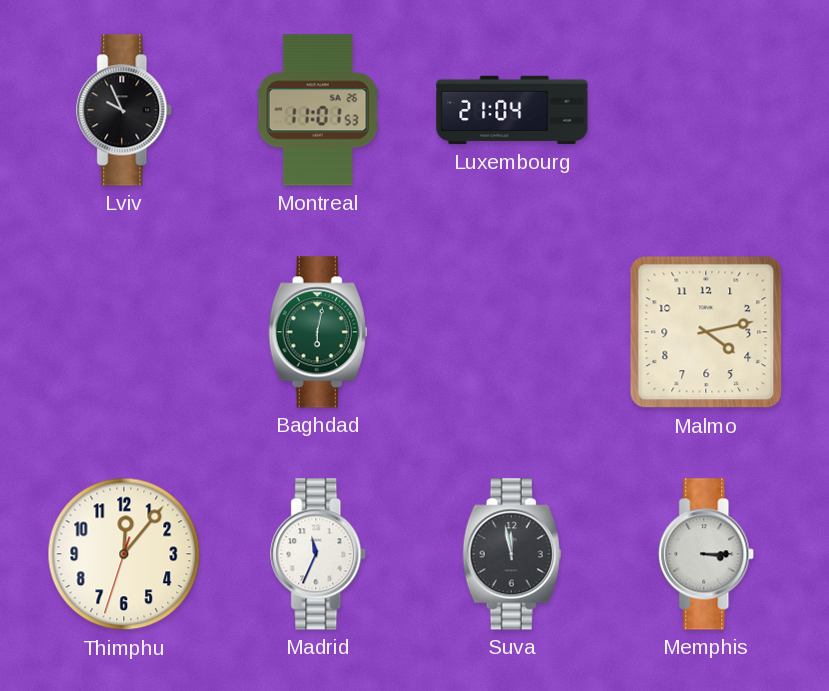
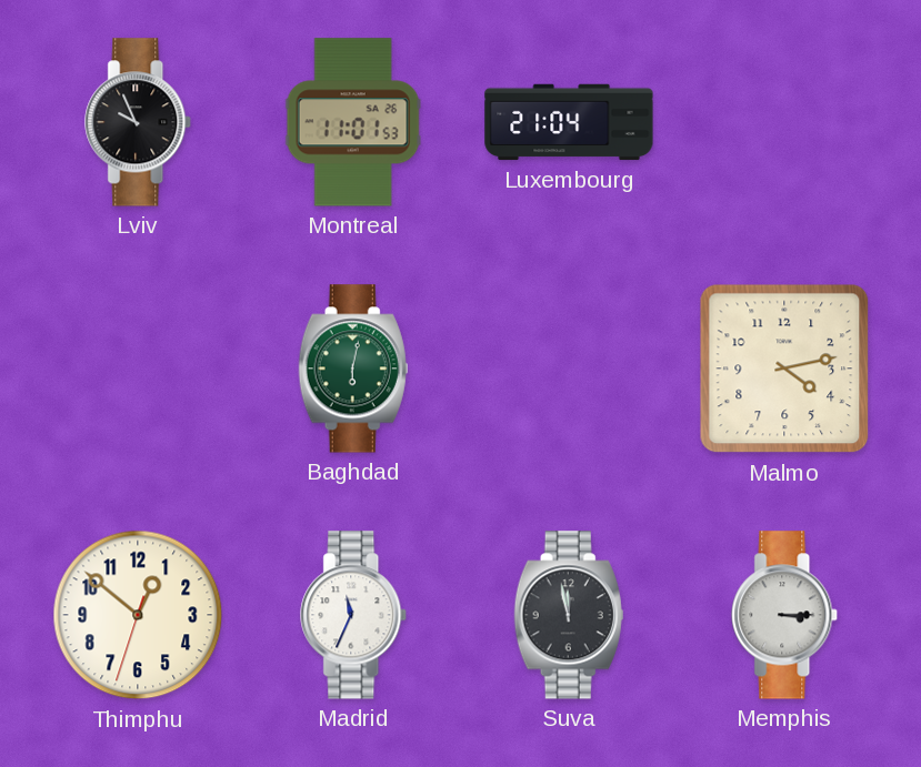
Thimphu: 12:06 -> 12:51
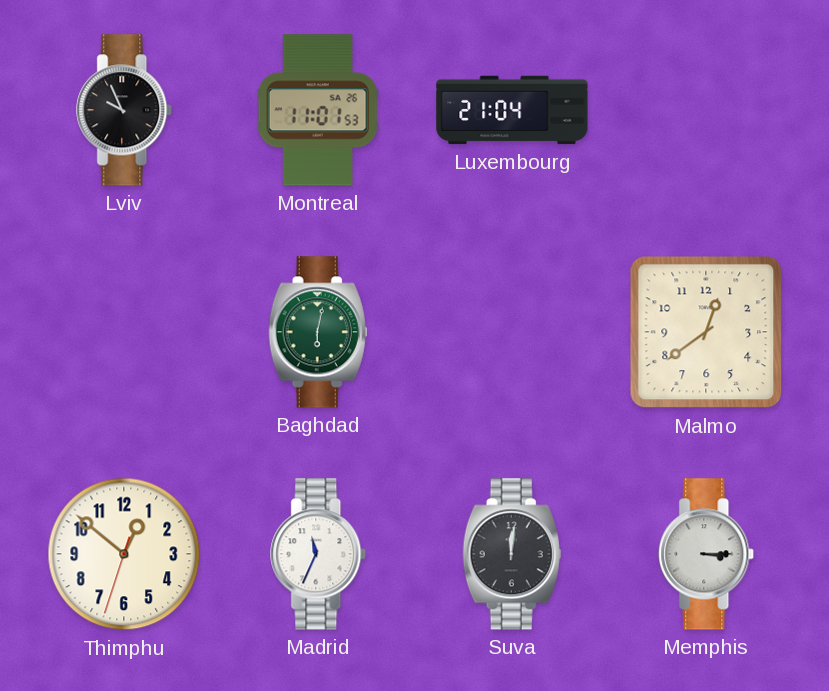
Malmo: 4:13 -> 12:39
Suva: 11:58 -> 12:01
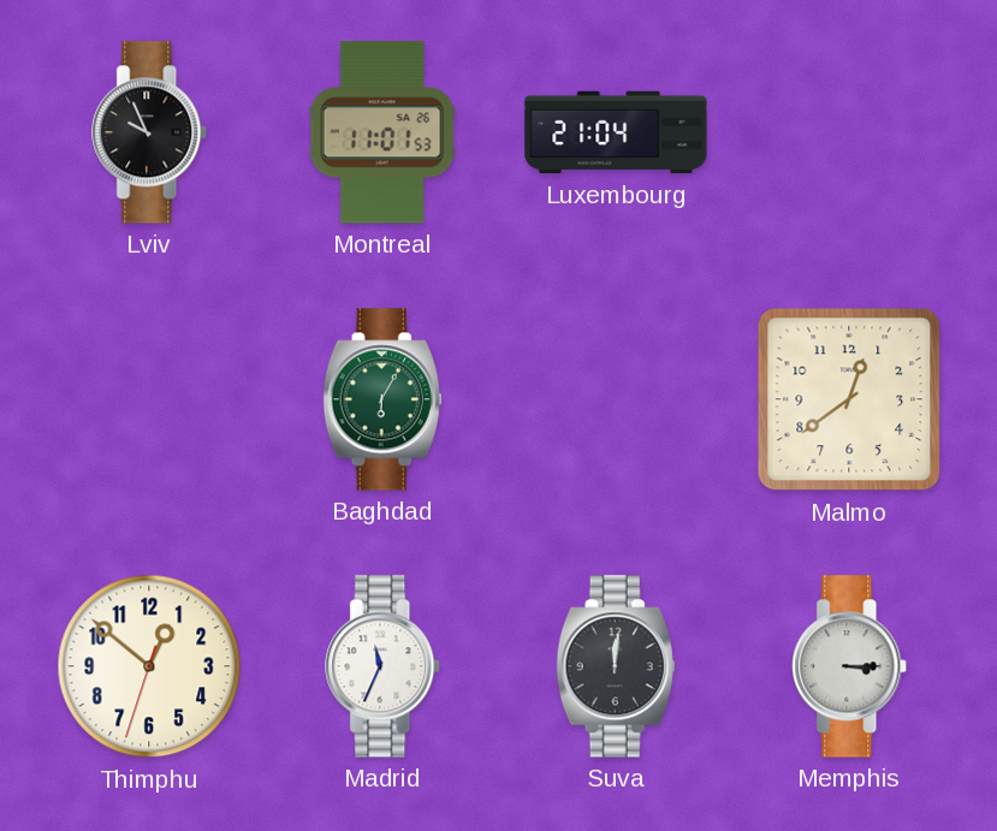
Baghdad: 6:02 -> 6:05
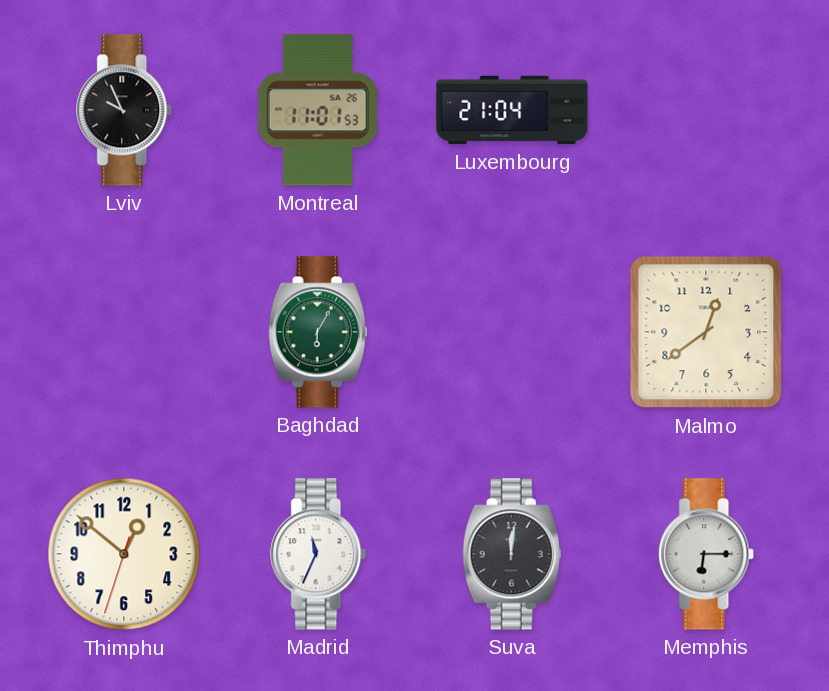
Memphis: 3:15 -> 6:15
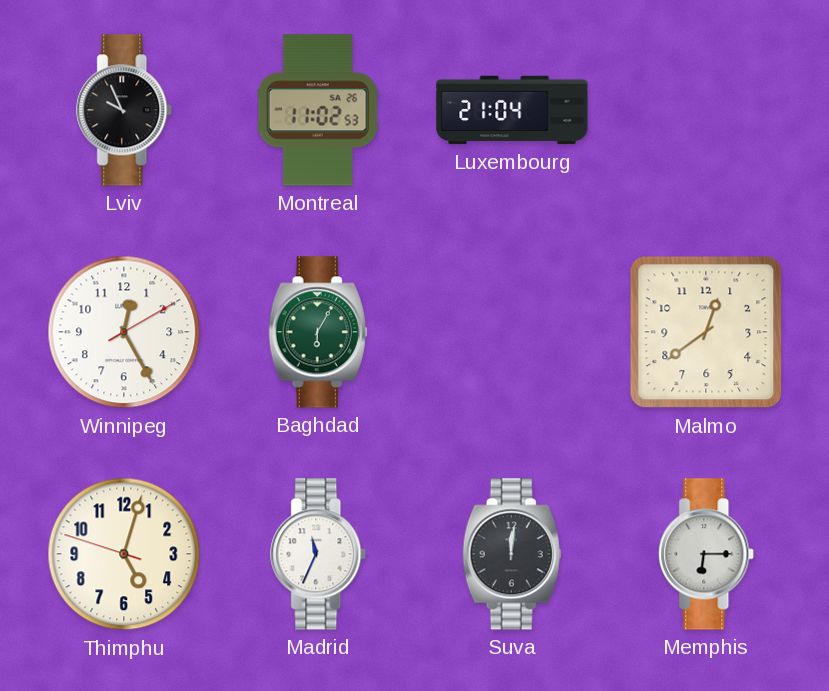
Montreal: 11:01 -> 11:02
Winnipeg: none -> 12:25
Thimphu: 12:51 -> 5:02
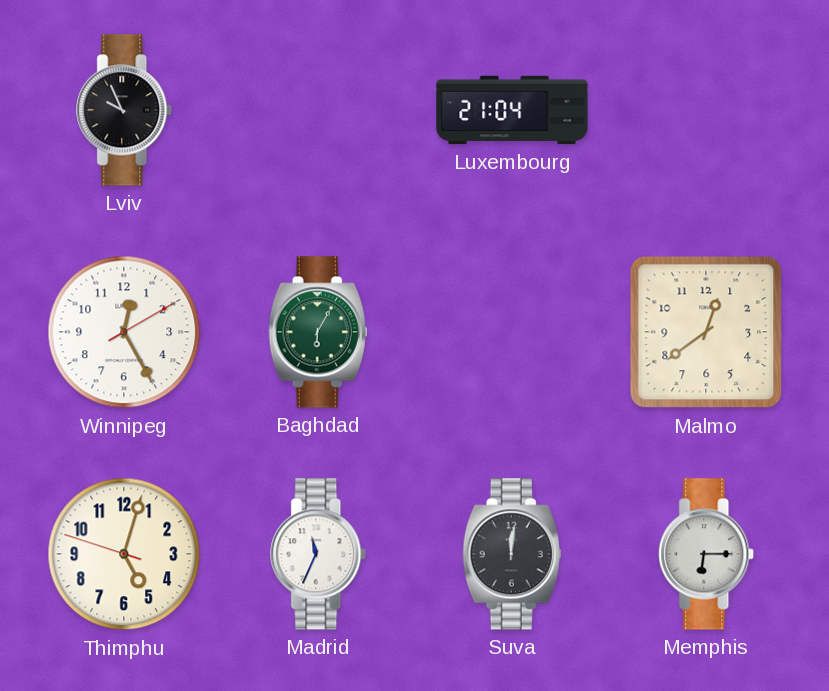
Montreal: 11:02 -> none
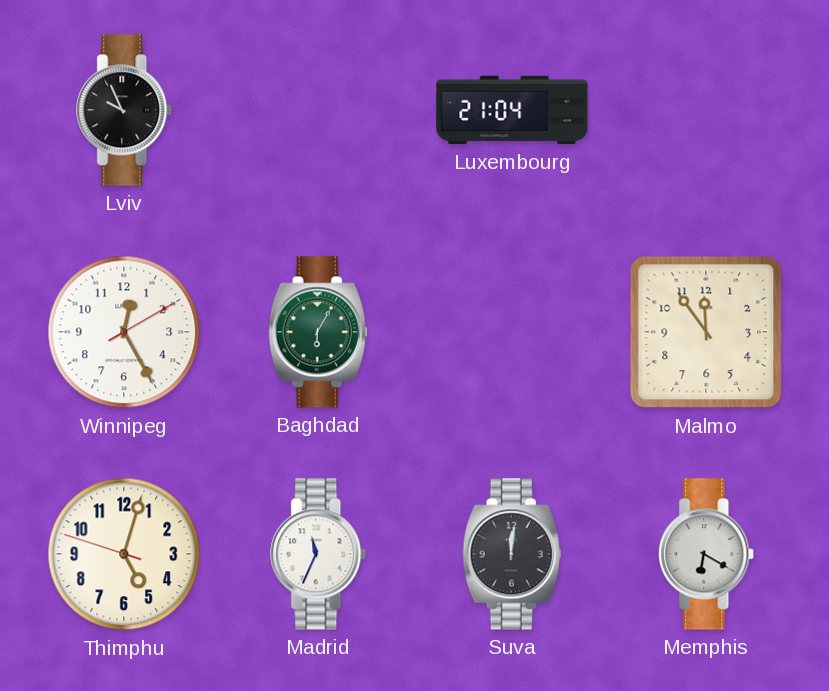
Malmo: 12:39 -> 11:54
Memphis: 6:15 -> 6:20
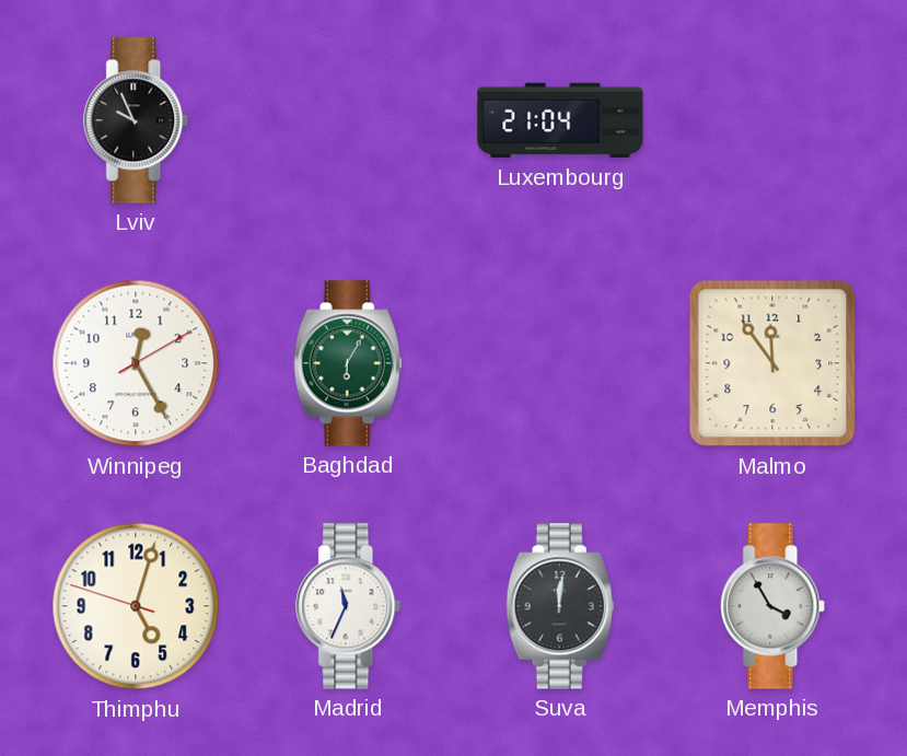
Memphis: 6:20 -> 3:55
